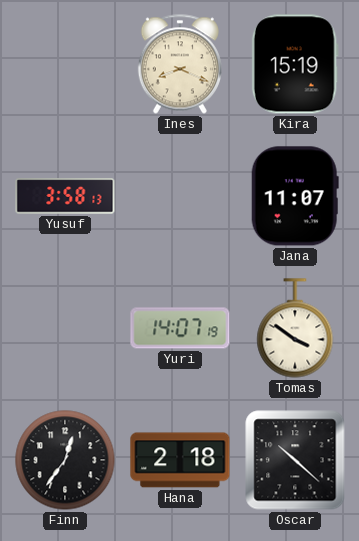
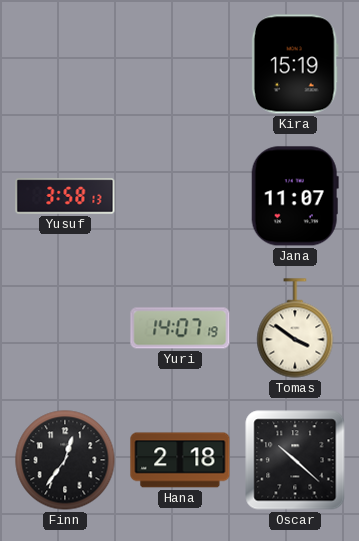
Ines: 8:19 -> none
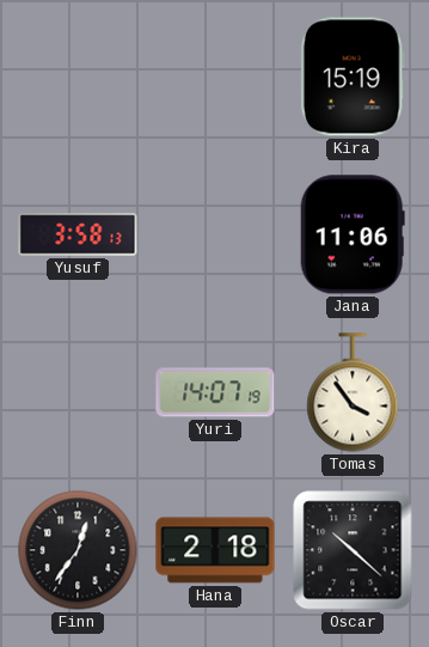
Jana: 11:07 -> 11:06
Tomas: 3:51 -> 3:54
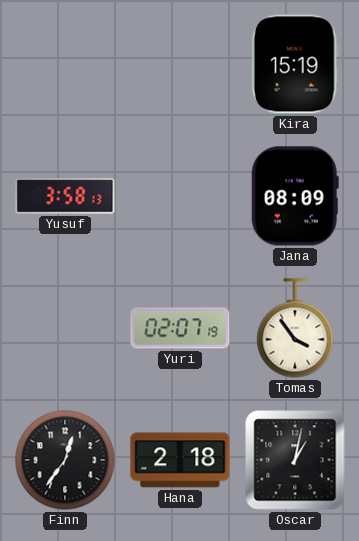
Jana: 11:06 -> 08:09
Yuri: 14:07 -> 02:07
Oscar: 10:22 -> 1:02
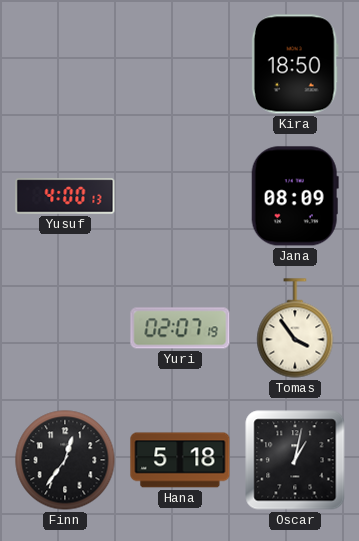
Kira: 15:19 -> 18:50
Yusuf: 3:58 -> 4:00
Hana: 2:18 -> 5:18
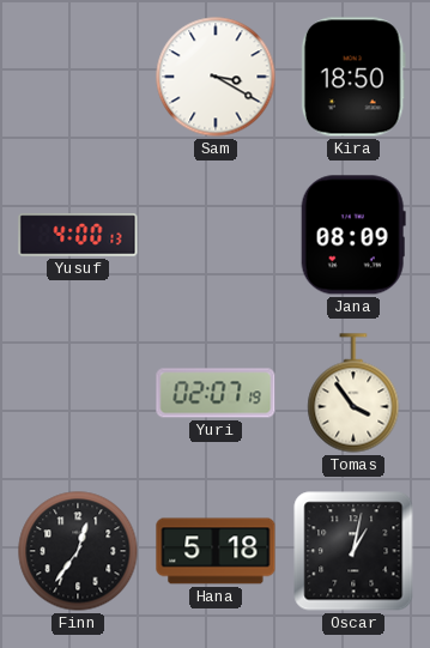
Sam: none -> 3:20
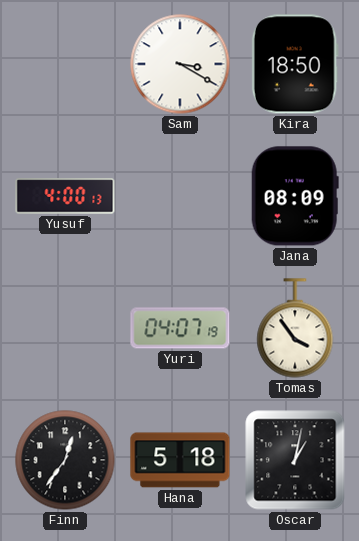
Yuri: 02:07 -> 04:07
